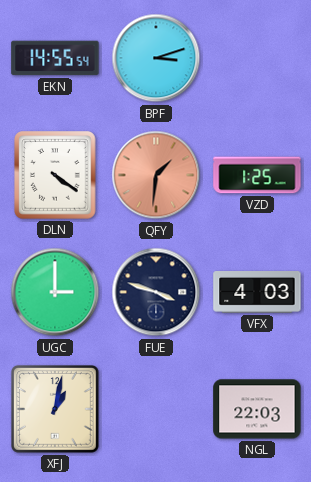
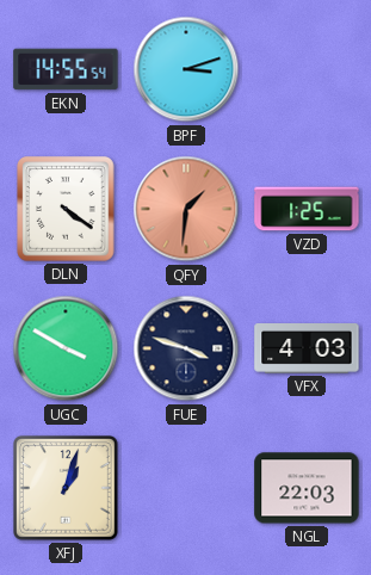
UGC: 3:00 -> 3:50
XFJ: 1:02 -> 1:03
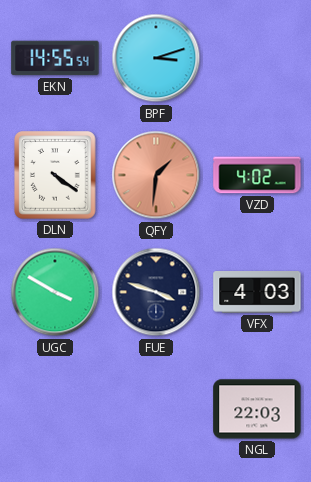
VZD: 1:25 -> 4:02
XFJ: 1:03 -> none
